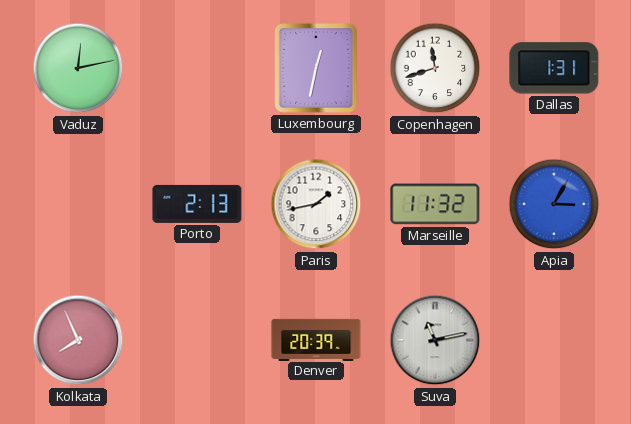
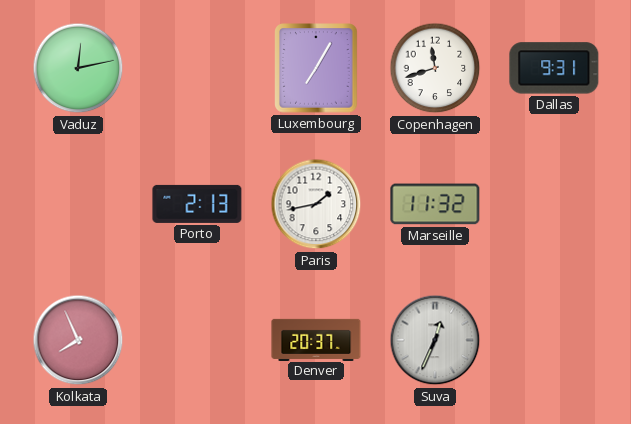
Luxembourg: 12:32 -> 7:05
Dallas: 1:31 -> 9:31
Apia: 3:05 -> none
Denver: 20:39 -> 20:37
Suva: 11:13 -> 12:34
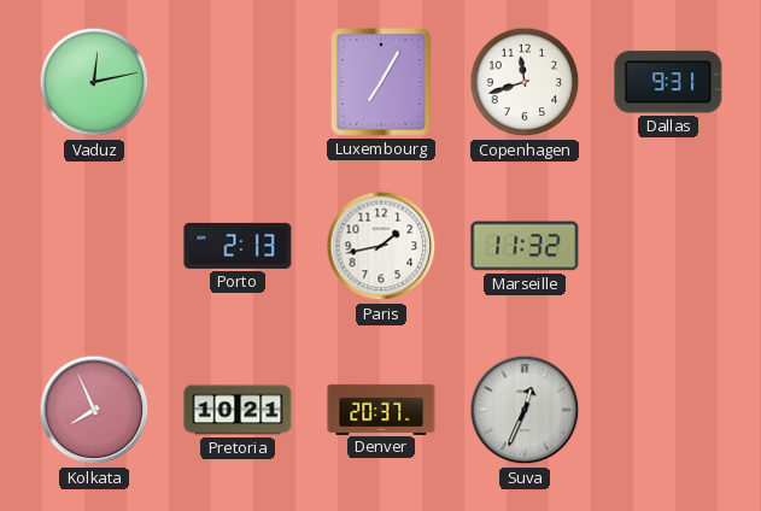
Pretoria: none -> 10:21
